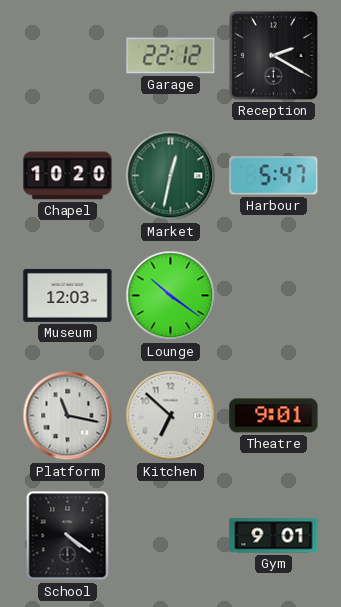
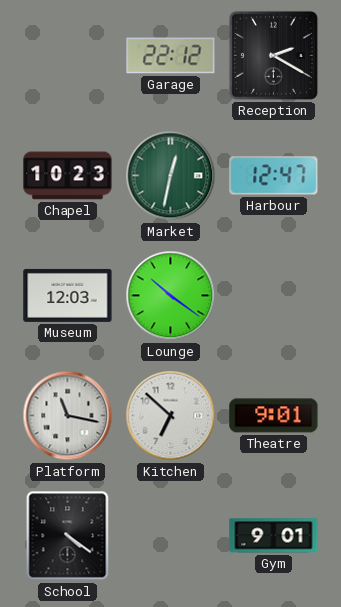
Chapel: 10:20 -> 10:23
Harbour: 5:47 -> 12:47
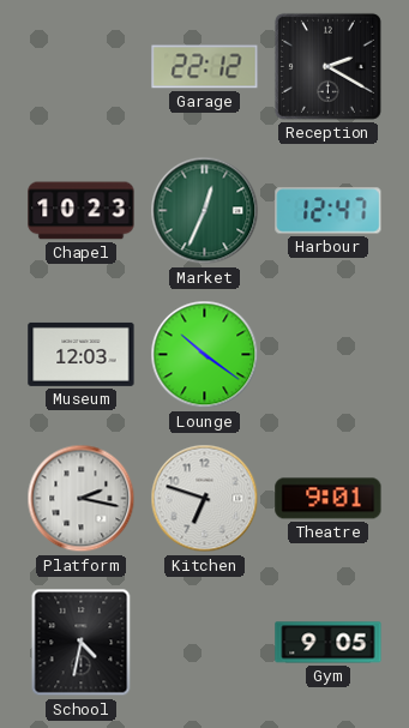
Market: 12:32 -> 12:34
Platform: 11:17 -> 2:17
Kitchen: 6:52 -> 6:48
School: 4:21 -> 4:32
Gym: 9:01 -> 9:05
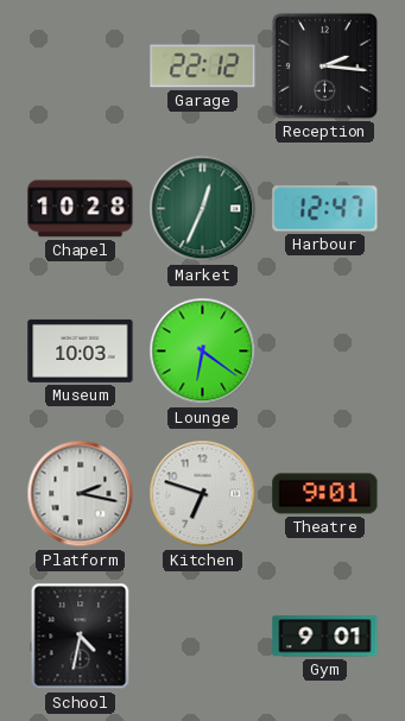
Reception: 2:20 -> 2:16
Chapel: 10:23 -> 10:28
Museum: 12:03 -> 10:03
Lounge: 10:21 -> 6:21
Gym: 9:05 -> 9:01
